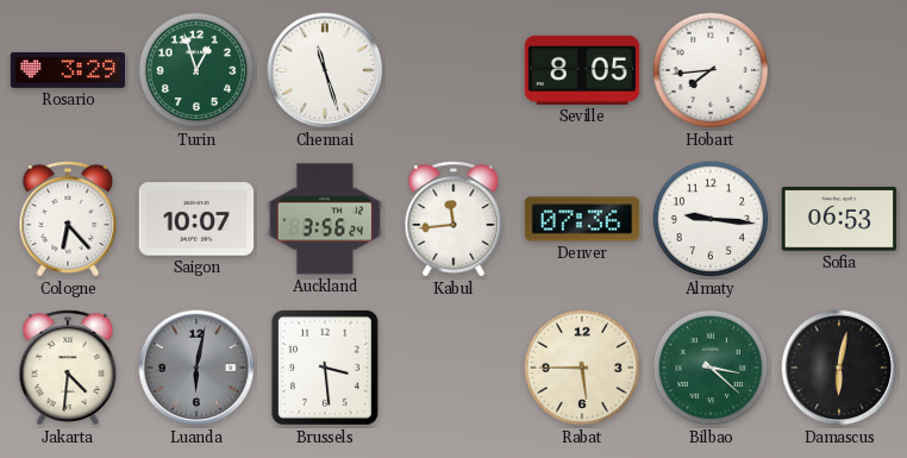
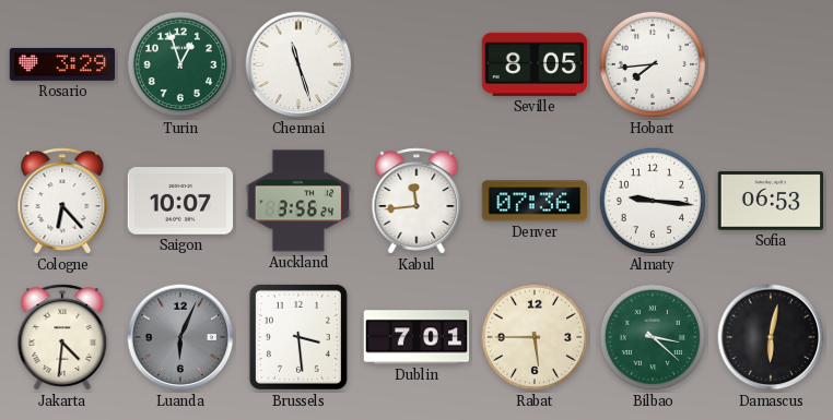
Luanda: 6:02 -> 6:04
Dublin: none -> 7:01
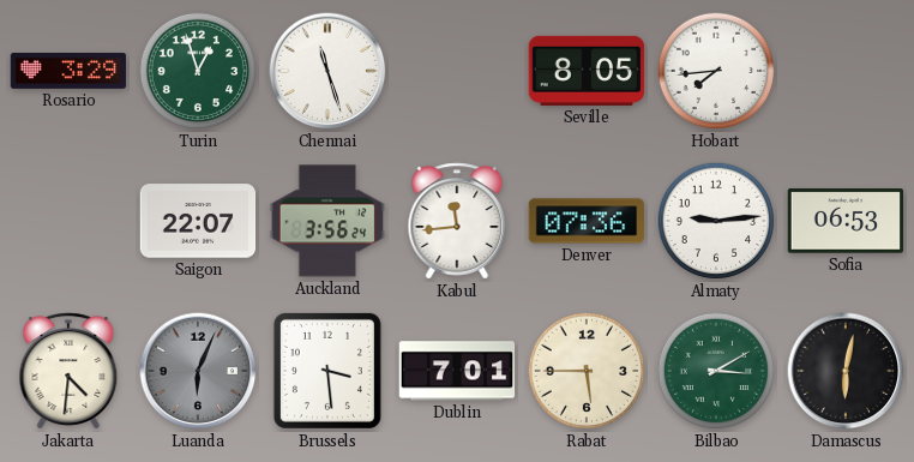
Cologne: 6:23 -> none
Saigon: 10:07 -> 22:07
Almaty: 9:16 -> 9:14
Bilbao: 3:22 -> 3:10
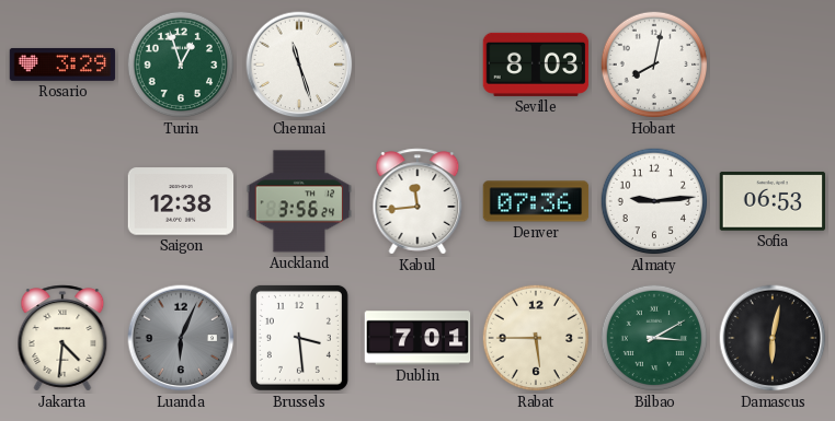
Seville: 8:05 -> 8:03
Hobart: 7:44 -> 8:02
Saigon: 22:07 -> 12:38
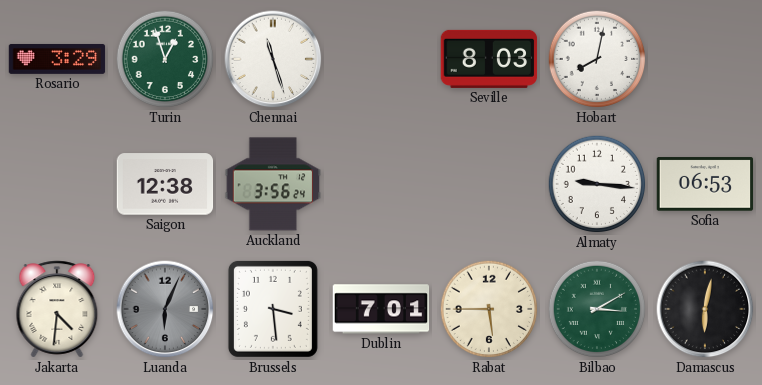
Kabul: 11:44 -> none
Denver: 07:36 -> none
Almaty: 9:14 -> 9:16
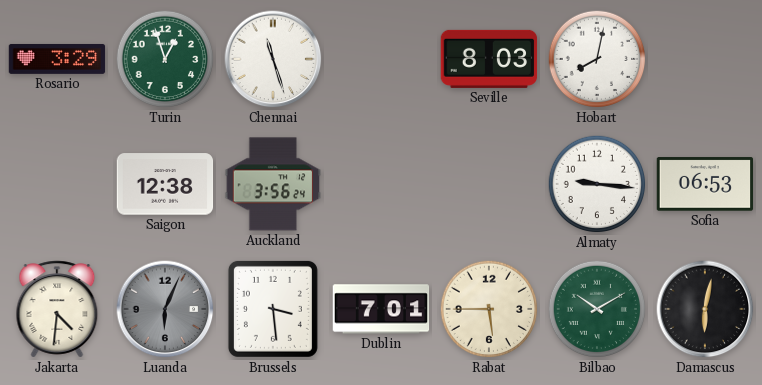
Bilbao: 3:10 -> 10:10
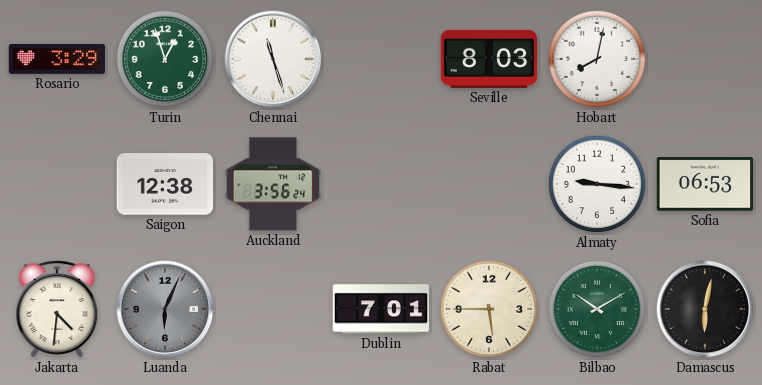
Brussels: 3:29 -> none
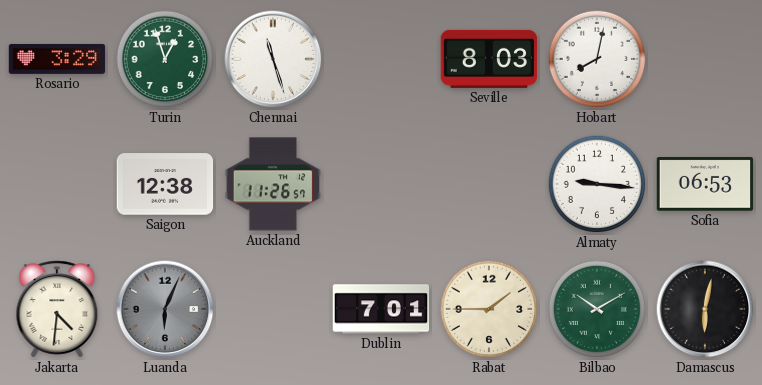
Auckland: 3:56 -> 11:26
Rabat: 5:45 -> 1:45
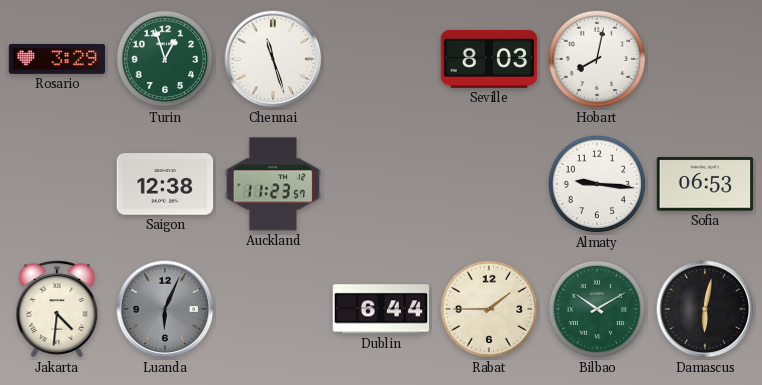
Auckland: 11:26 -> 11:23
Dublin: 7:01 -> 6:44
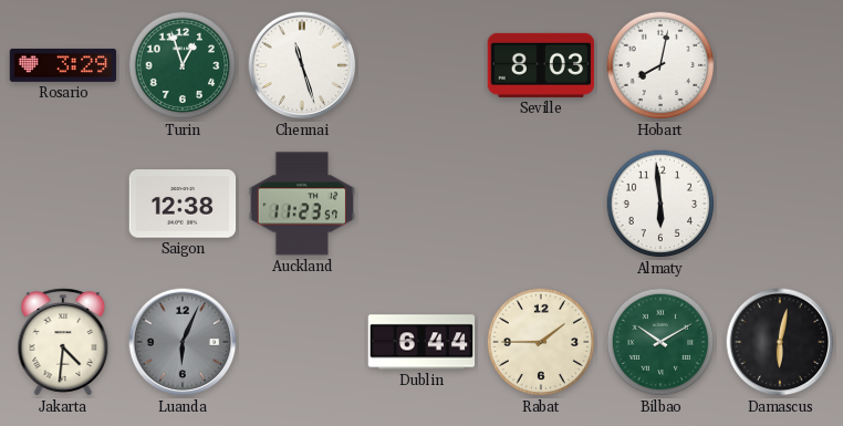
Almaty: 9:16 -> 5:59
Sofia: 06:53 -> none
